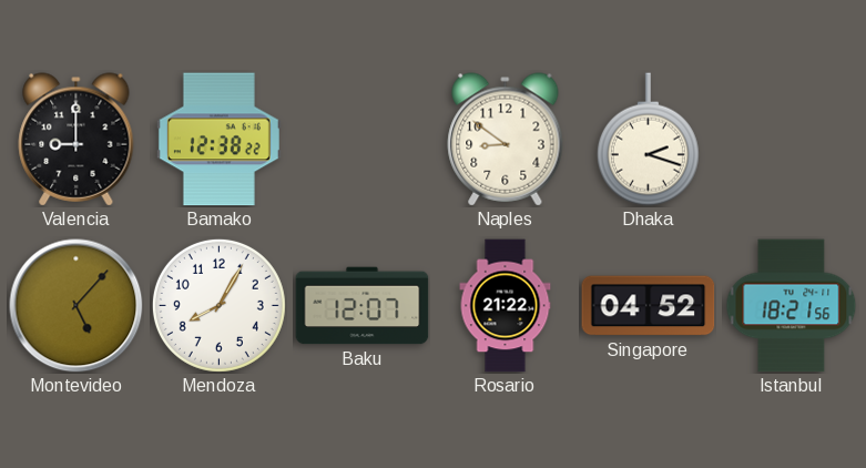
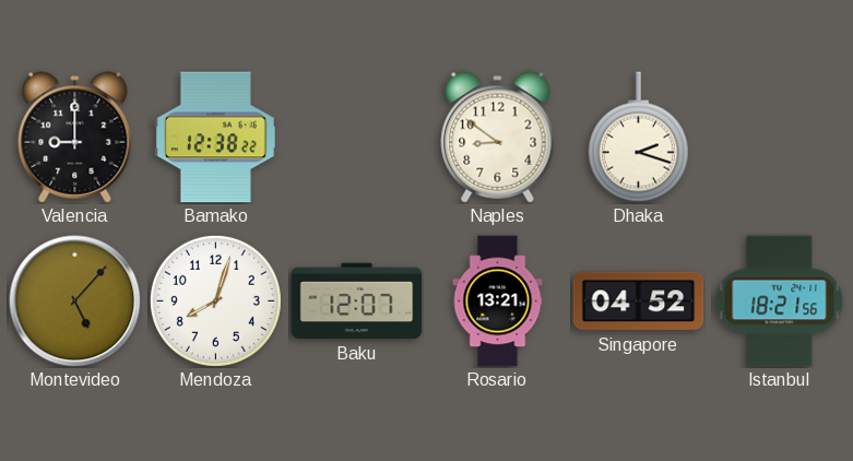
Mendoza: 8:05 -> 8:03
Rosario: 21:22 -> 13:21
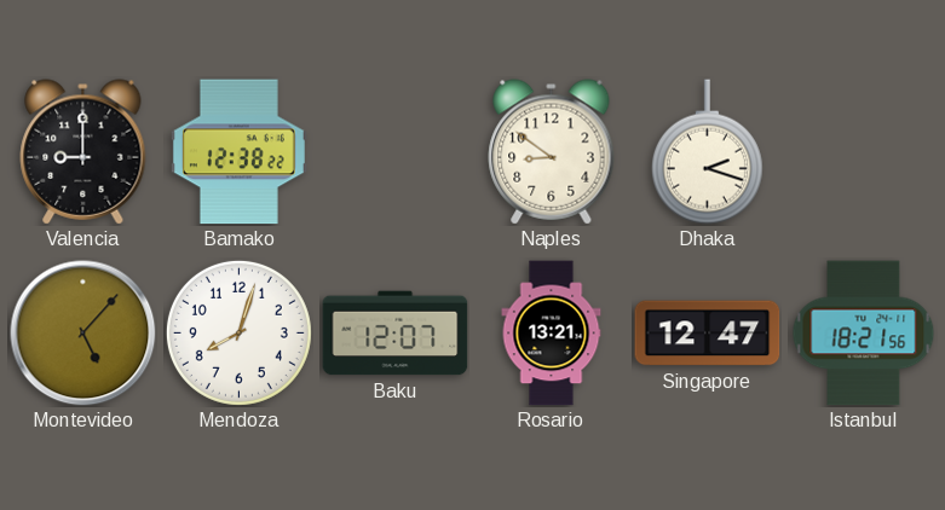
Singapore: 04:52 -> 12:47
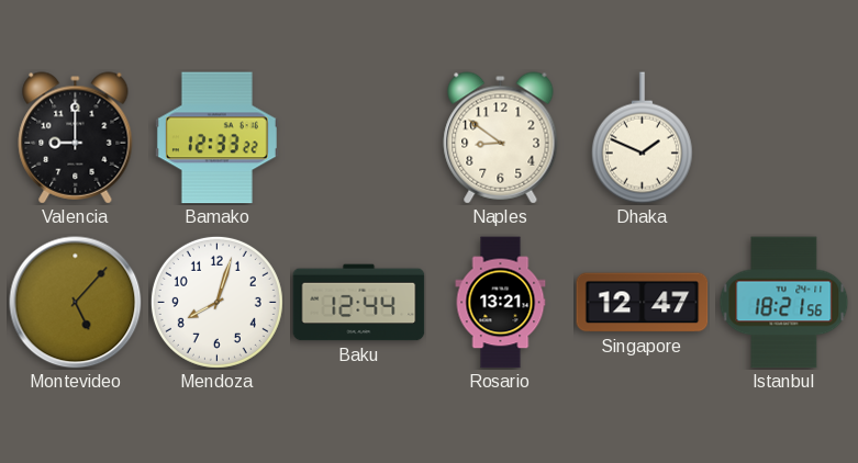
Bamako: 12:38 -> 12:33
Dhaka: 2:18 -> 1:49
Baku: 12:07 -> 12:44
